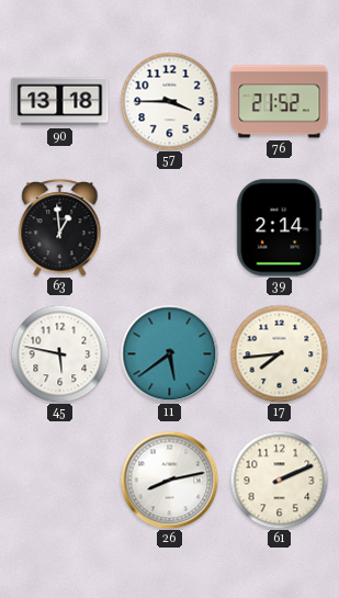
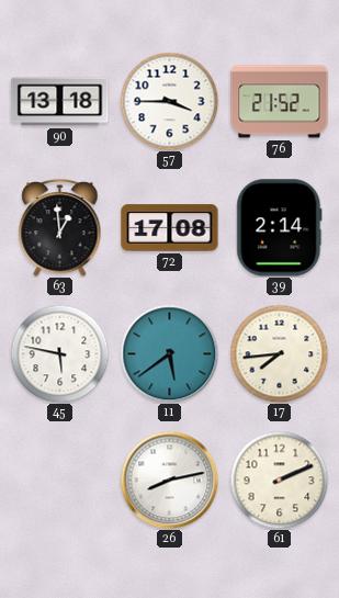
72: none -> 17:08
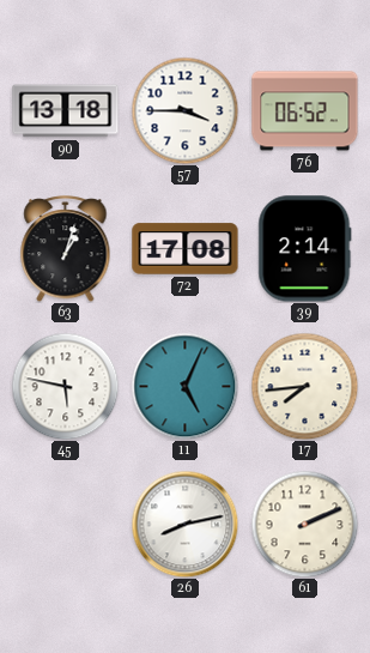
76: 21:52 -> 06:52
63: 12:59 -> 1:03
11: 5:39 -> 5:04
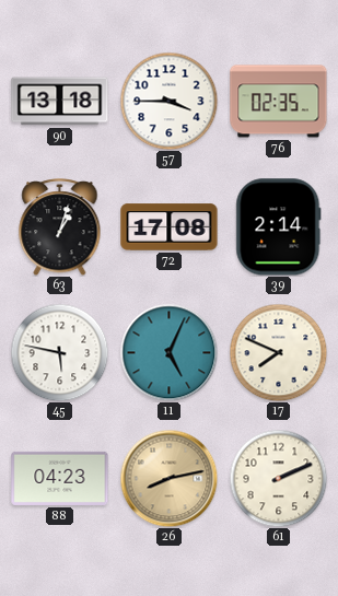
76: 06:52 -> 02:35
17: 7:44 -> 7:49
88: none -> 04:23
26 dial: white -> champagne
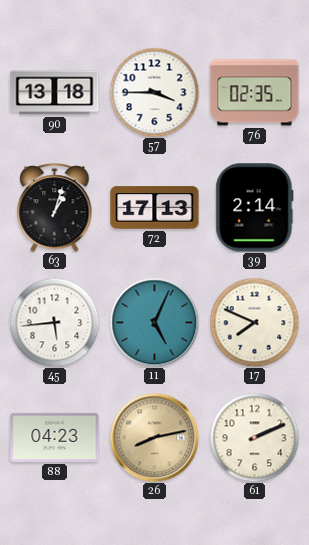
72: 17:08 -> 17:13
45: 5:47 -> 5:44
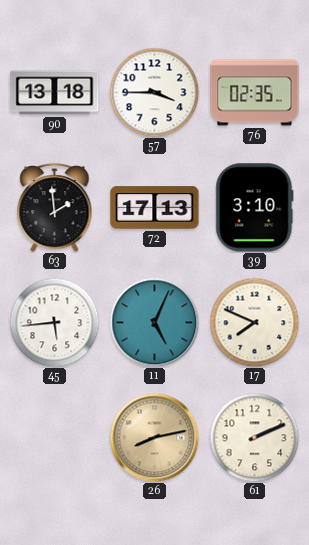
63: 1:03 -> 1:59
39: 2:14 -> 3:10
88: 04:23 -> none
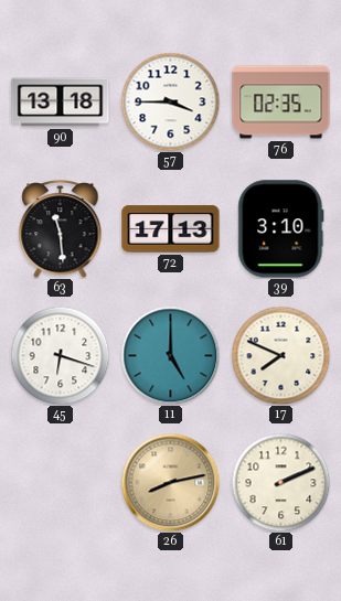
63: 1:59 -> 11:29
45: 5:44 -> 6:18
11: 5:04 -> 5:00
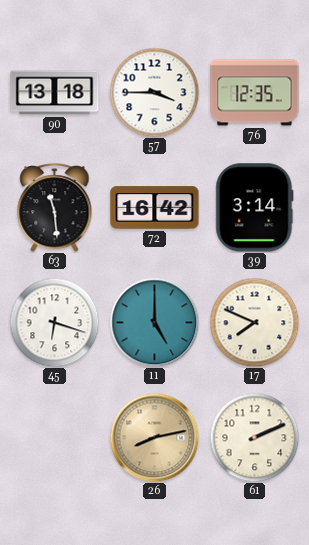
76: 02:35 -> 12:35
72: 17:13 -> 16:42
39: 3:10 -> 3:14
